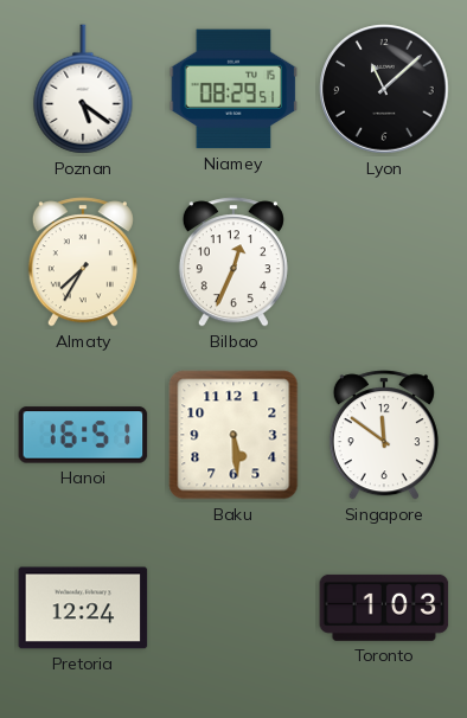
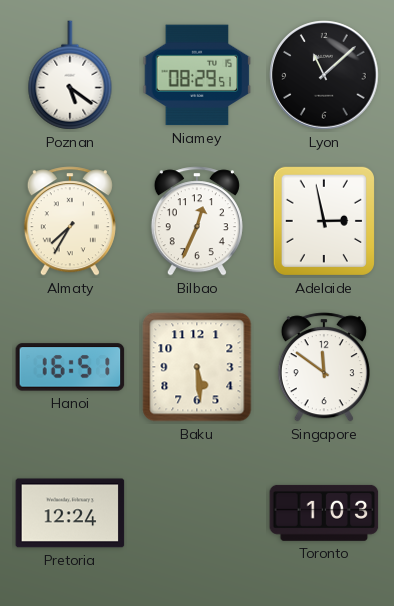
Adelaide: none -> 2:58
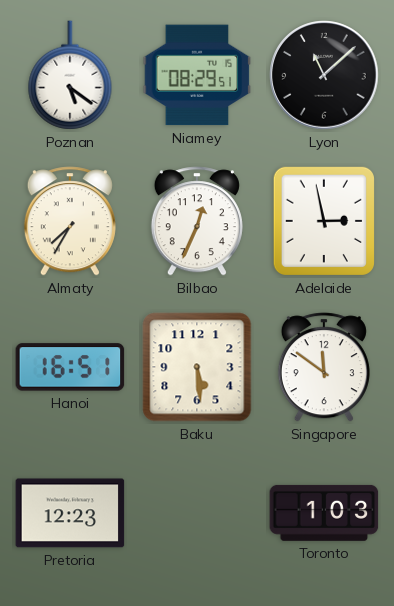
Pretoria: 12:24 -> 12:23
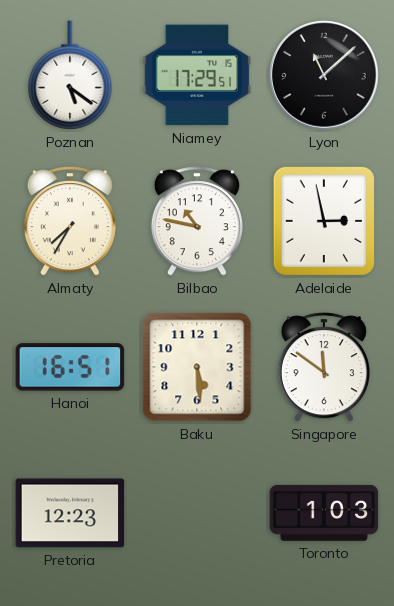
Niamey: 08:29 -> 17:29
Bilbao: 12:34 -> 10:47
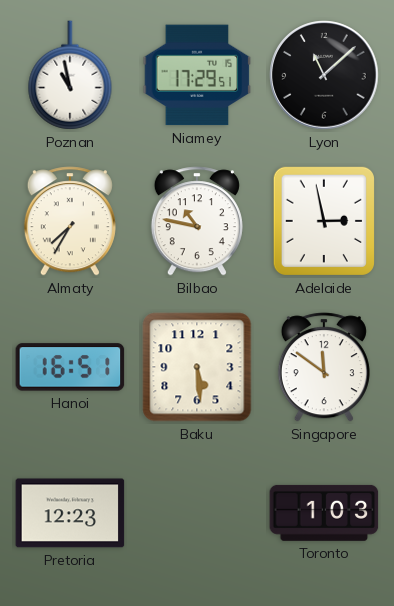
Poznan: 5:21 -> 10:58
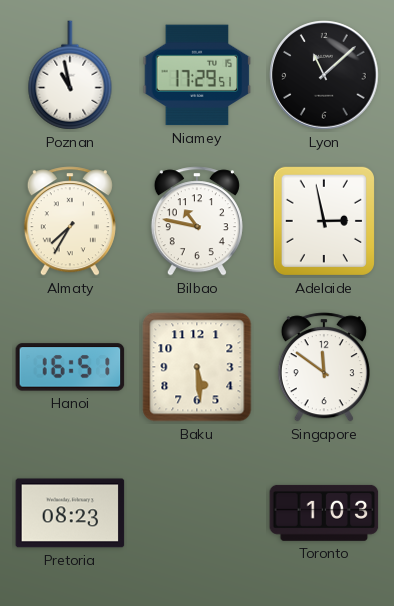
Pretoria: 12:23 -> 08:23
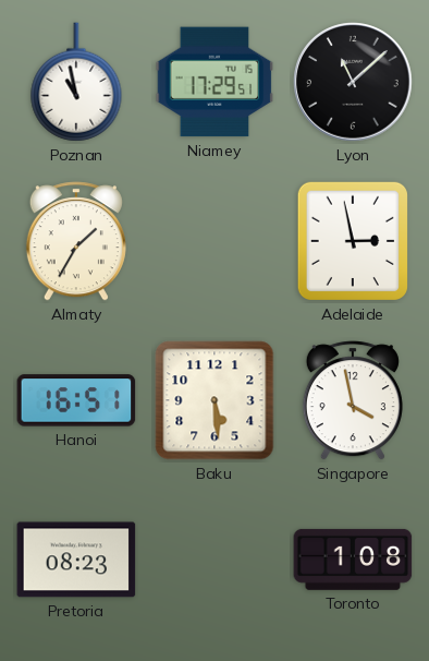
Almaty: 7:35 -> 1:35
Bilbao: 10:47 -> none
Singapore: 11:51 -> 3:58
Toronto: 1:03 -> 1:08
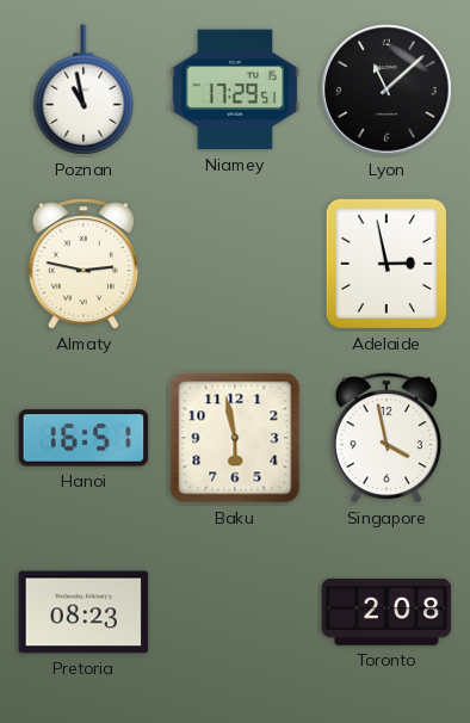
Almaty: 1:35 -> 2:47
Baku: 5:29 -> 5:58
Toronto: 1:08 -> 2:08
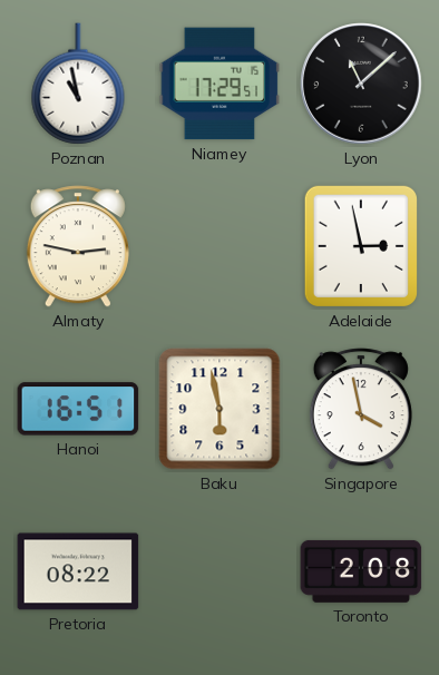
Pretoria: 08:23 -> 08:22
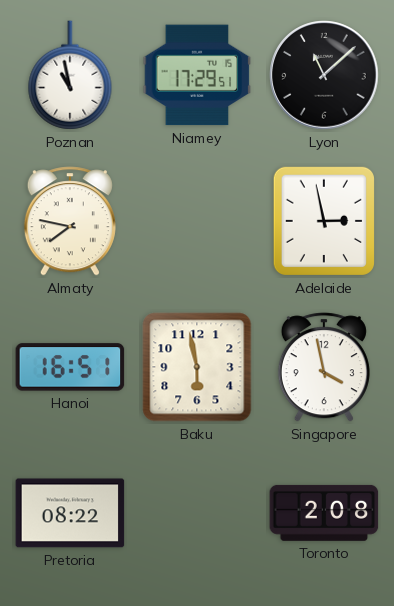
Almaty: 2:47 -> 7:47
